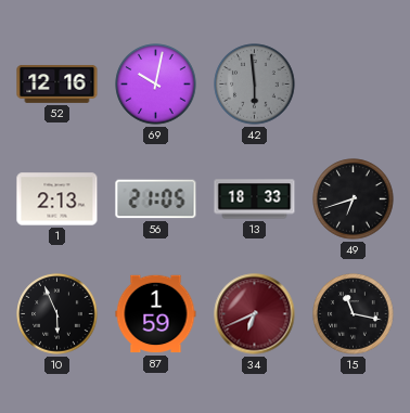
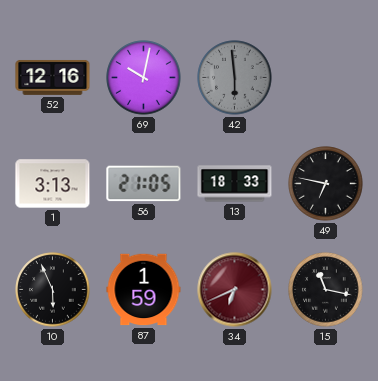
1: 2:13 -> 3:13
49: 6:42 -> 6:47
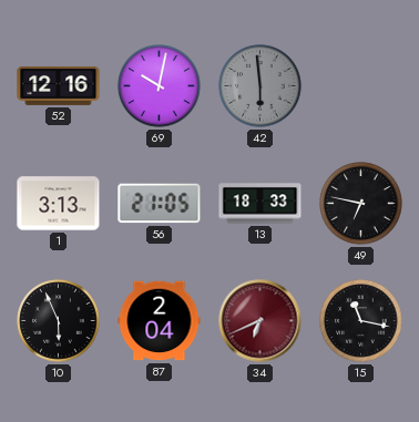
87: 1:59 -> 2:04
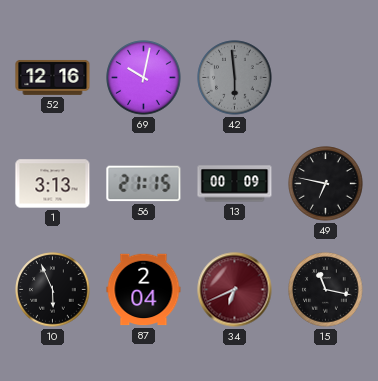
56: 21:05 -> 21:15
13: 18:33 -> 00:09
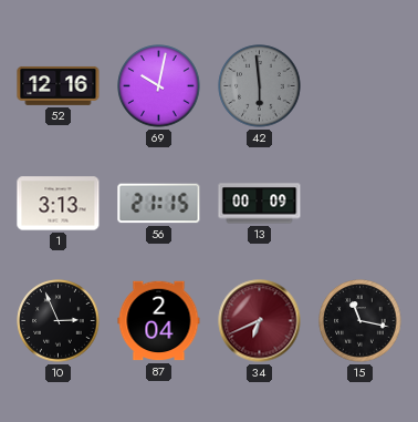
49: 6:47 -> none
10: 5:56 -> 2:56
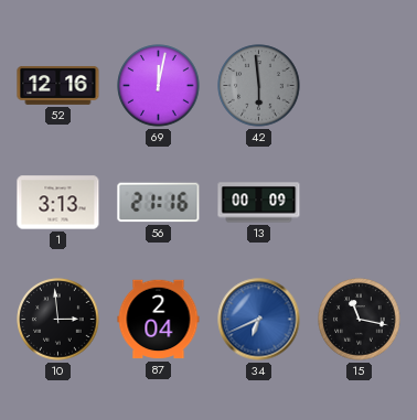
69: 10:02 -> 12:02
56: 21:15 -> 21:16
10: 2:56 -> 2:59
34 dial: burgundy -> blue
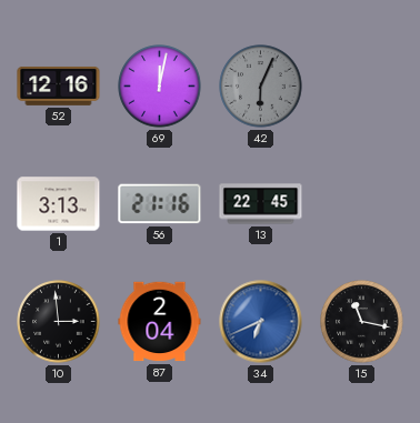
42: 5:59 -> 6:04
13: 00:09 -> 22:45
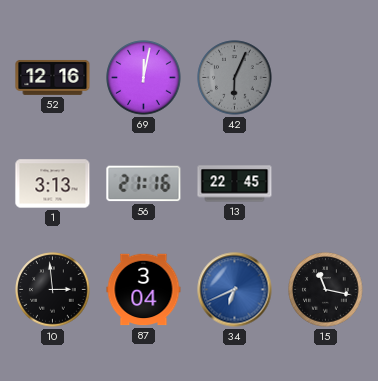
87: 2:04 -> 3:04
